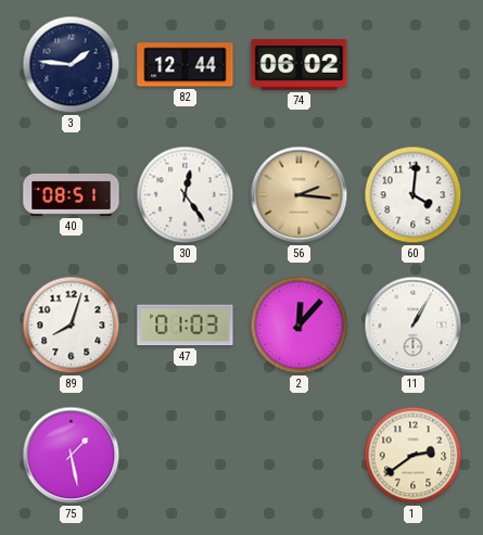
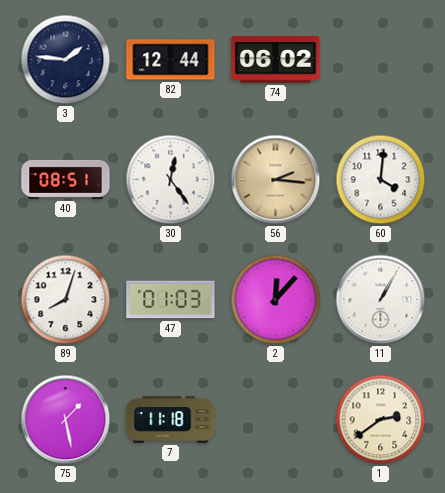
7: none -> 11:18
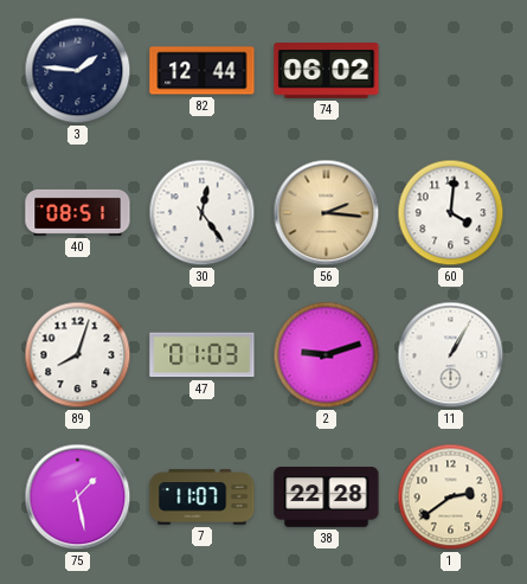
2: 12:07 -> 9:12
7: 11:18 -> 11:07
38: none -> 22:28
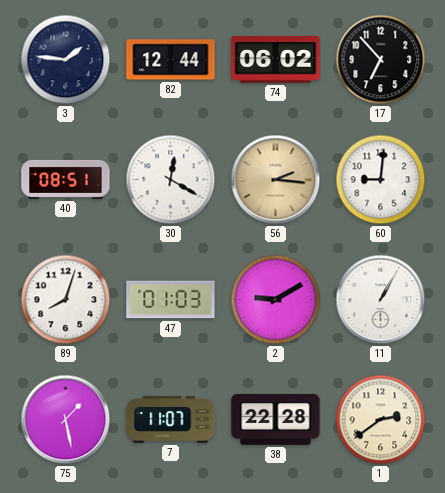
17: none -> 6:53
30: 12:24 -> 12:20
60: 4:01 -> 9:01
2: 9:12 -> 9:10
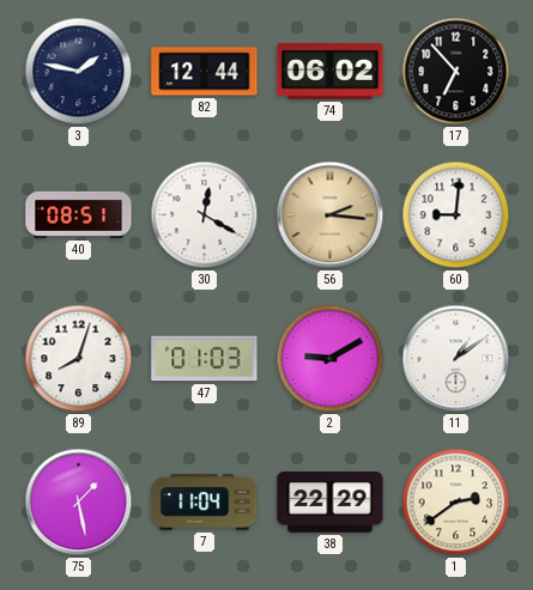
3: 1:46 -> 1:47
11: 1:05 -> 1:09
7: 11:07 -> 11:04
38: 22:28 -> 22:29
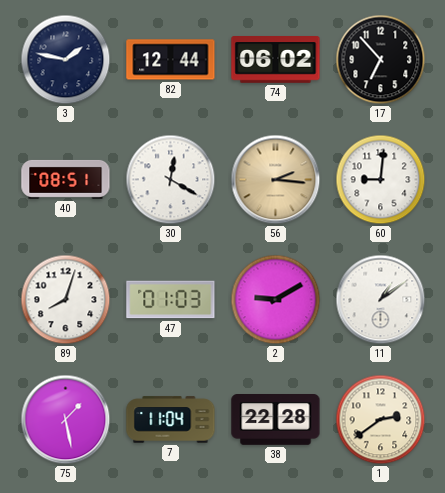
38: 22:29 -> 22:28
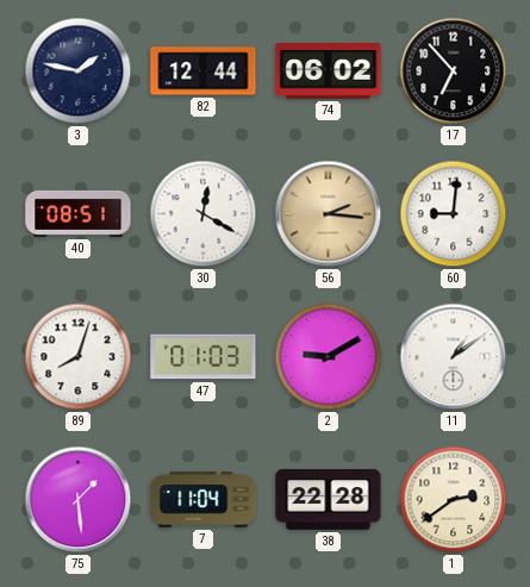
75: 1:28 -> 1:29
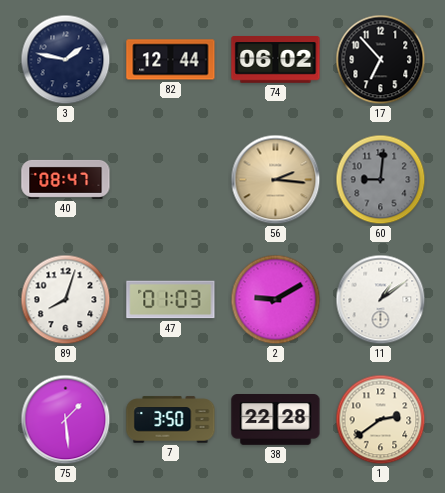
40: 08:51 -> 08:47
30: 12:20 -> none
60 dial: white -> grey
7: 11:04 -> 3:50
